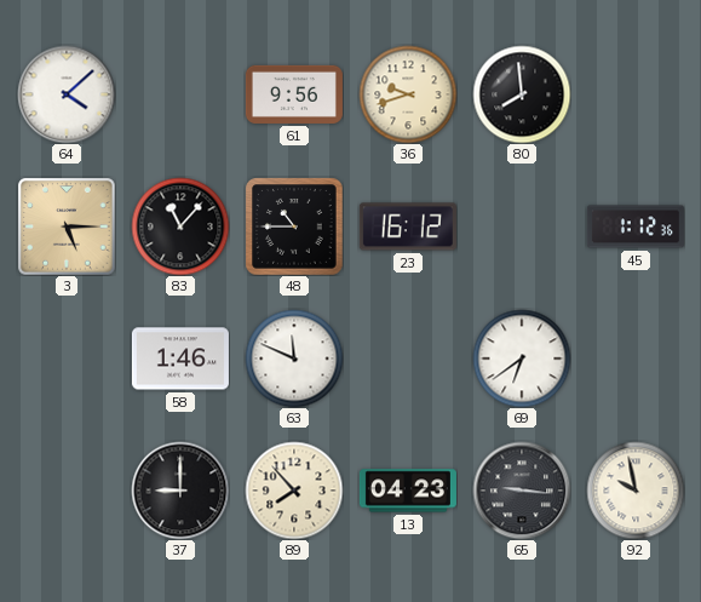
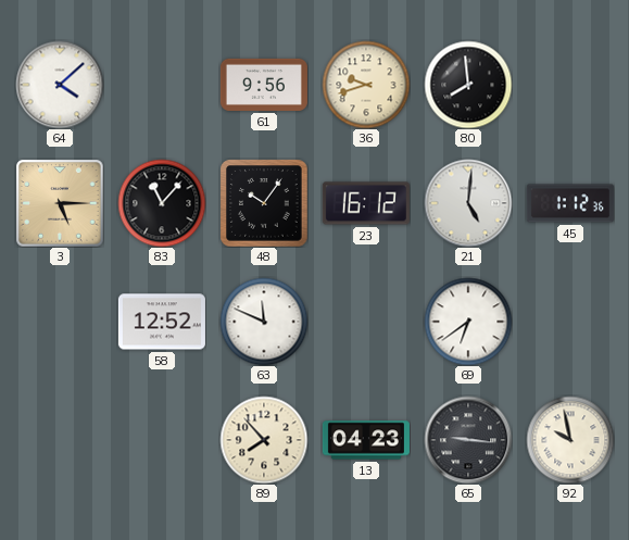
48: 10:45 -> 10:06
21: none -> 5:01
58: 1:46 -> 12:52
37: 9:00 -> none
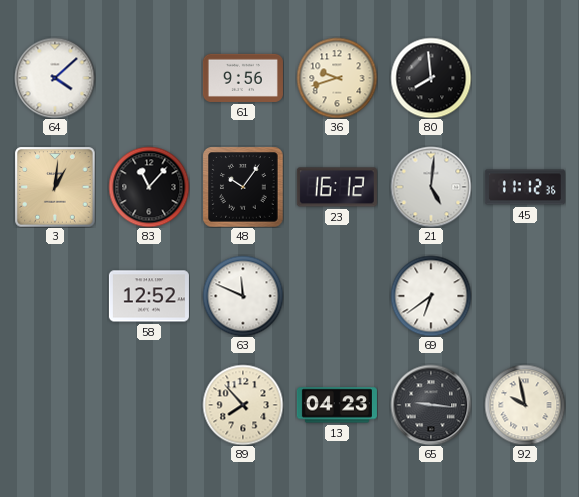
3: 5:15 -> 1:01
45: 1:12 -> 11:12
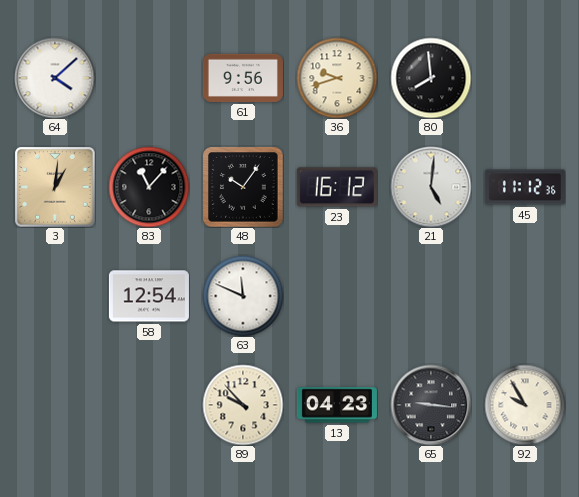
58: 12:52 -> 12:54
69: 6:39 -> none
89: 7:53 -> 9:53
92: 9:58 -> 9:55
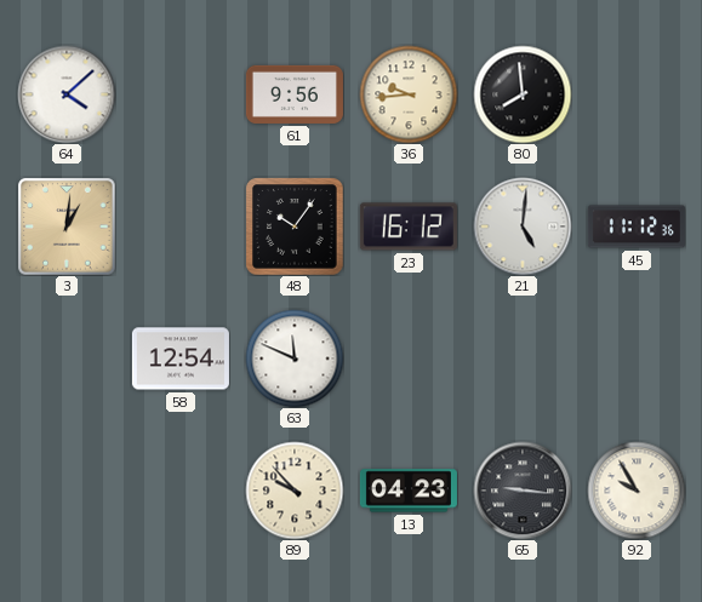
36: 9:42 -> 9:44
83: 11:07 -> none
